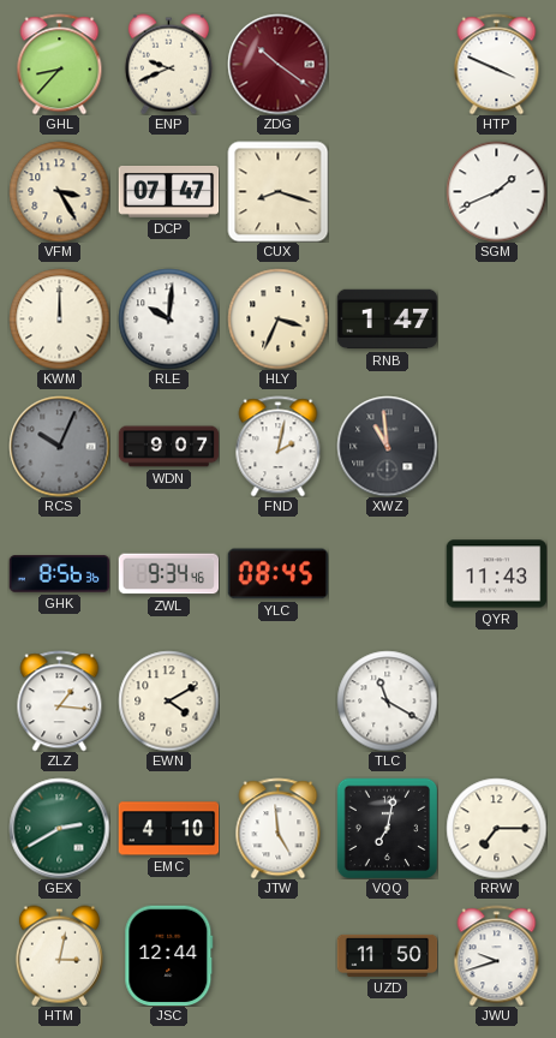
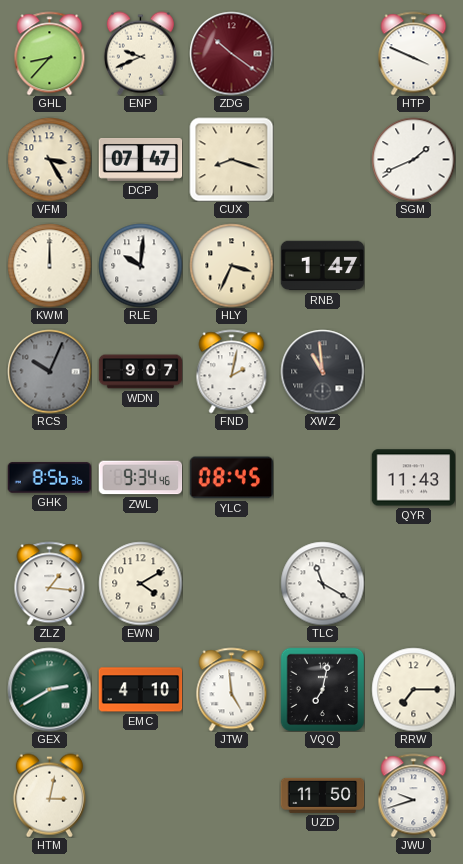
JSC: 12:44 -> none
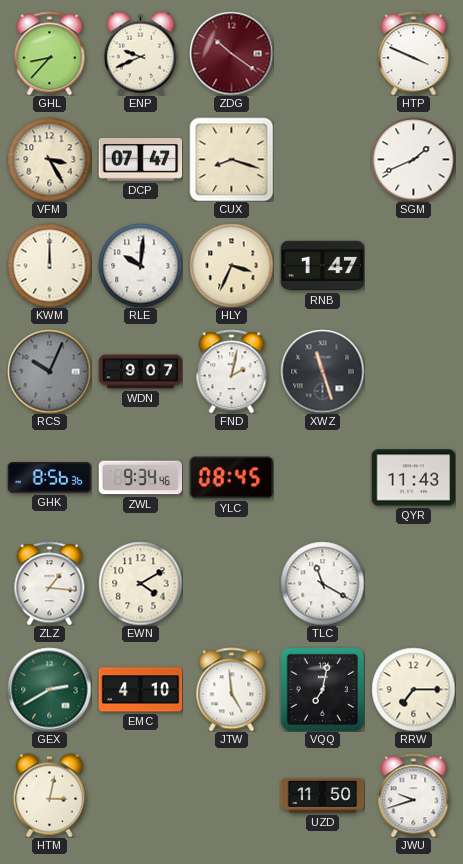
XWZ: 10:59 -> 11:27
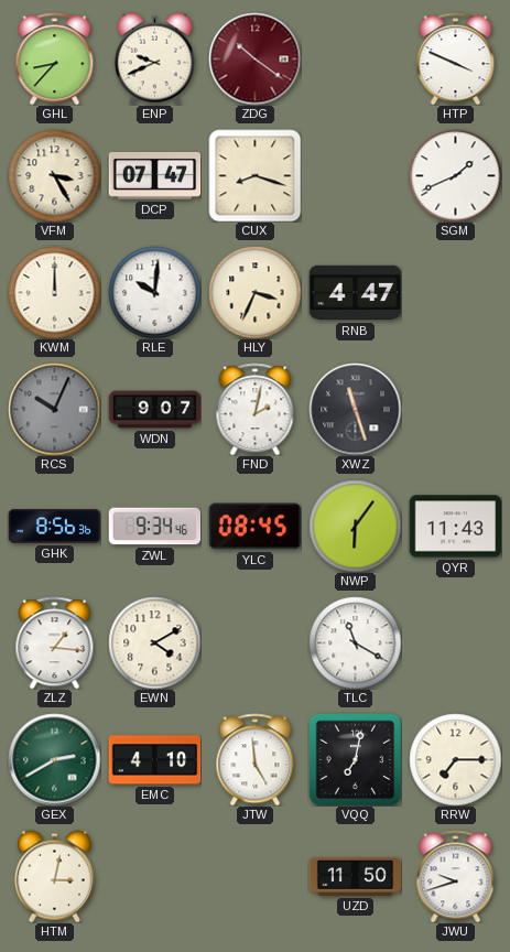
RNB: 1:47 -> 4:47
NWP: none -> 6:06
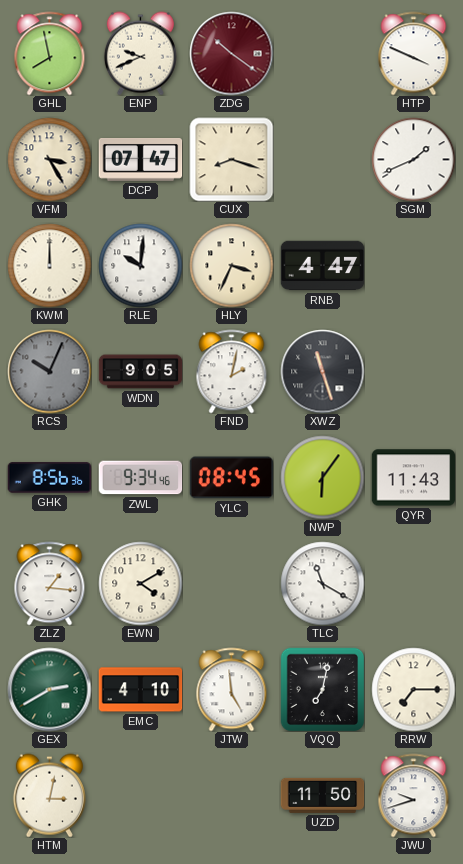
GHL: 8:37 -> 7:58
WDN: 9:07 -> 9:05
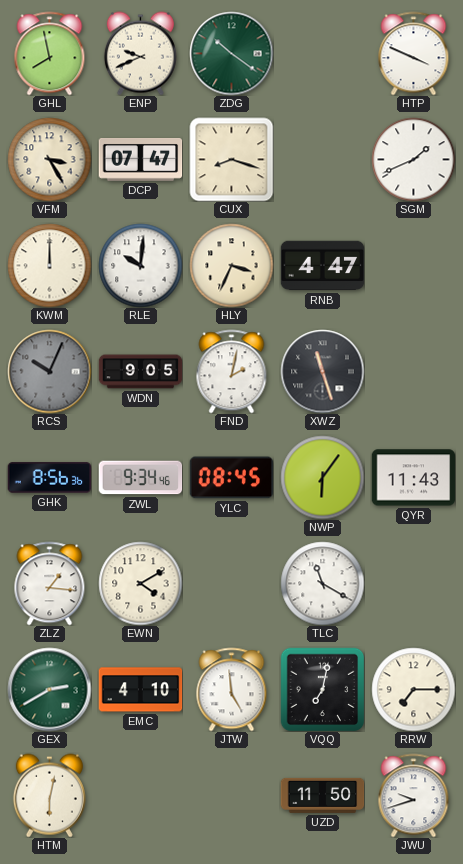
ZDG dial: burgundy -> green
HTM: 3:02 -> 6:02
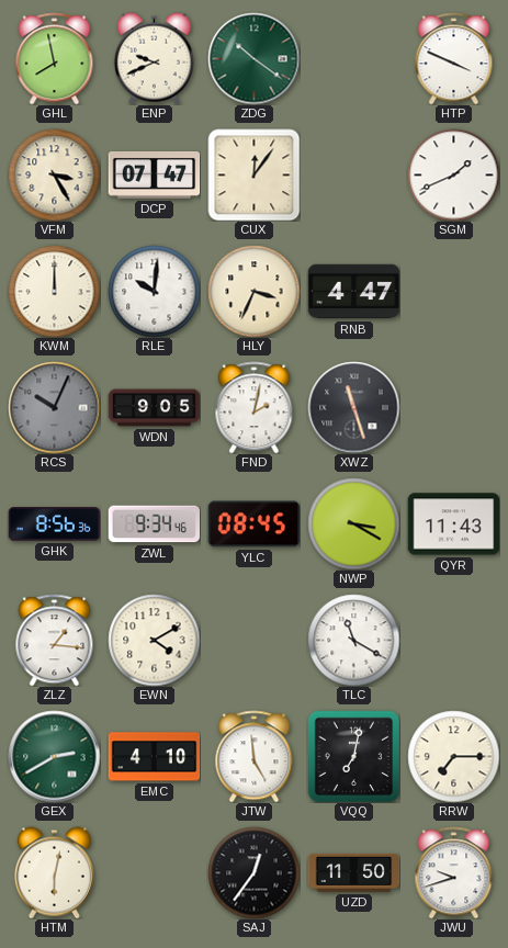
CUX: 8:18 -> 12:06
NWP: 6:06 -> 3:20
SAJ: none -> 12:36
